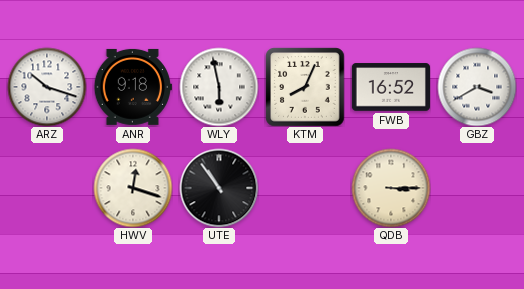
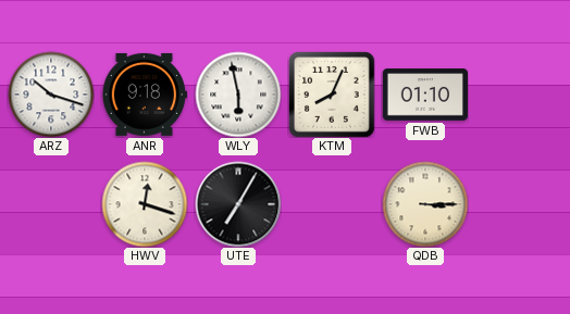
FWB: 16:52 -> 01:10
GBZ: 3:40 -> none
UTE: 10:54 -> 7:05
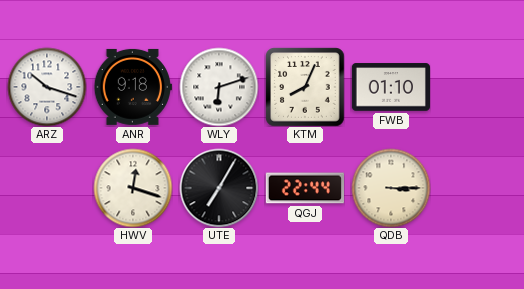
WLY: 5:58 -> 6:12
QGJ: none -> 22:44
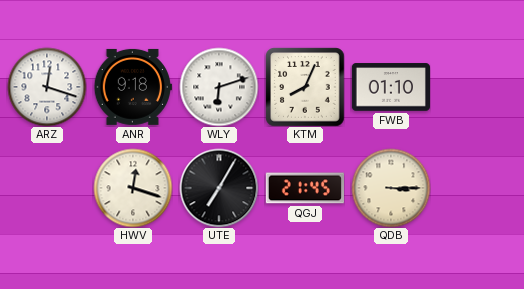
ARZ: 10:18 -> 12:18
QGJ: 22:44 -> 21:45
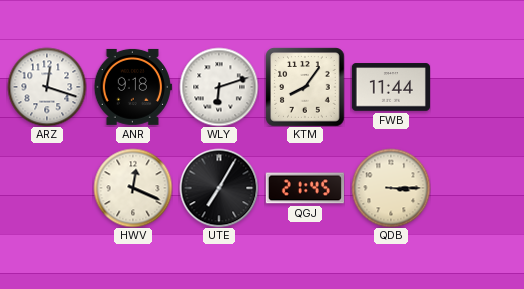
KTM: 8:04 -> 8:06
FWB: 01:10 -> 11:44
HWV: 12:18 -> 12:19
